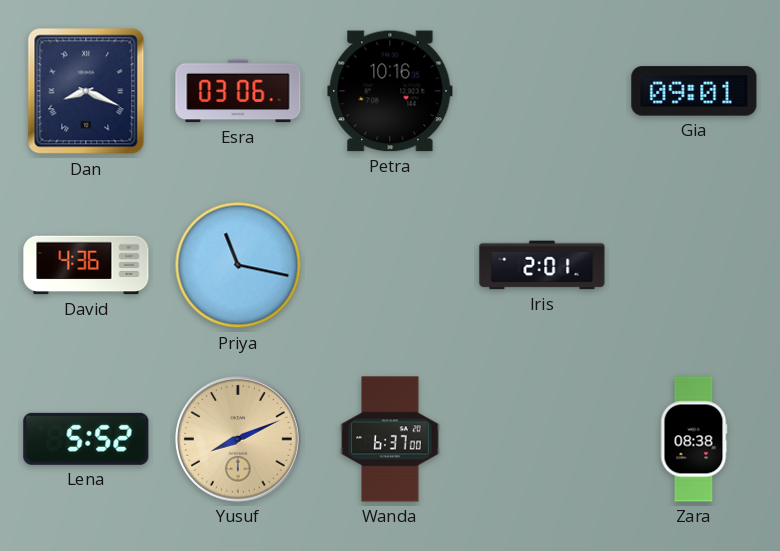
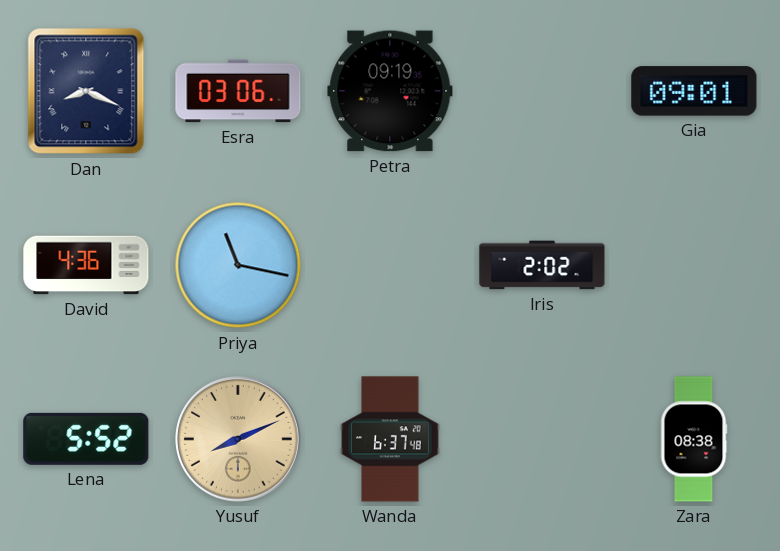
Petra: 10:16 -> 09:19
Iris: 2:01 -> 2:02
Wanda: 6:37:00 -> 6:37:48
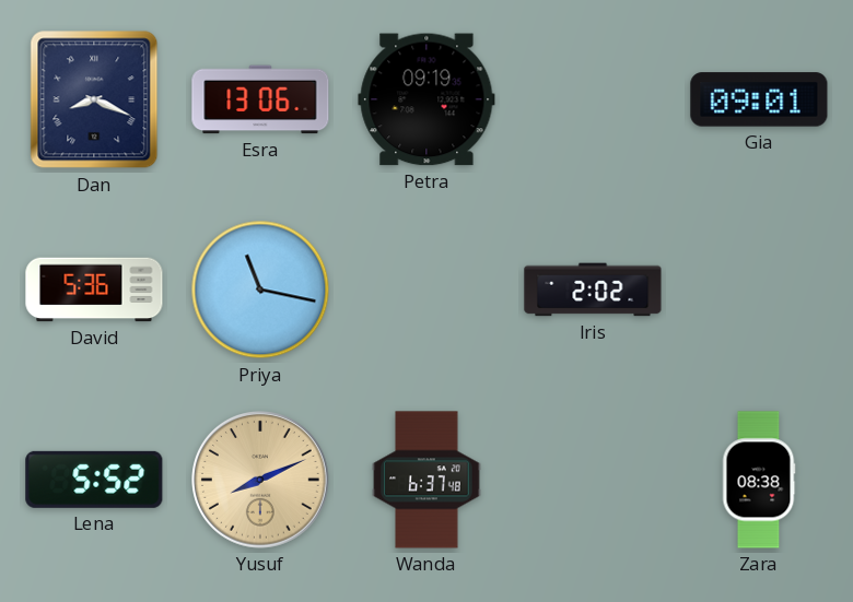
Esra: 03:06 -> 13:06
David: 4:36 -> 5:36
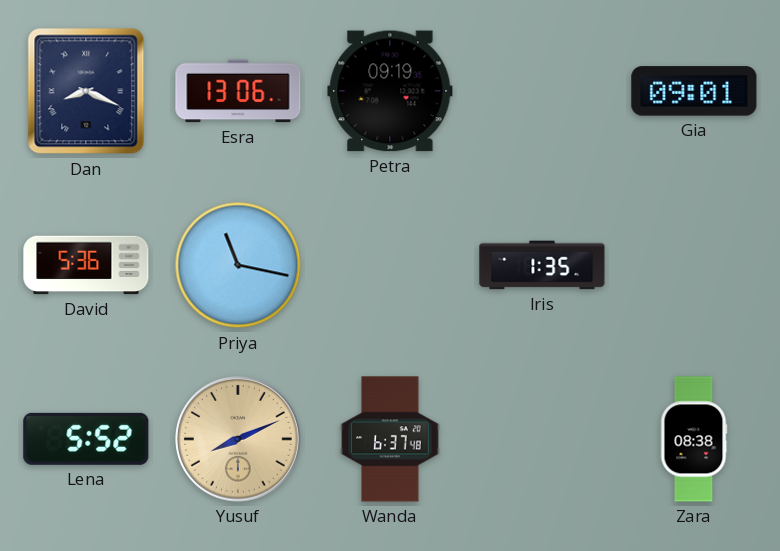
Iris: 2:02 -> 1:35
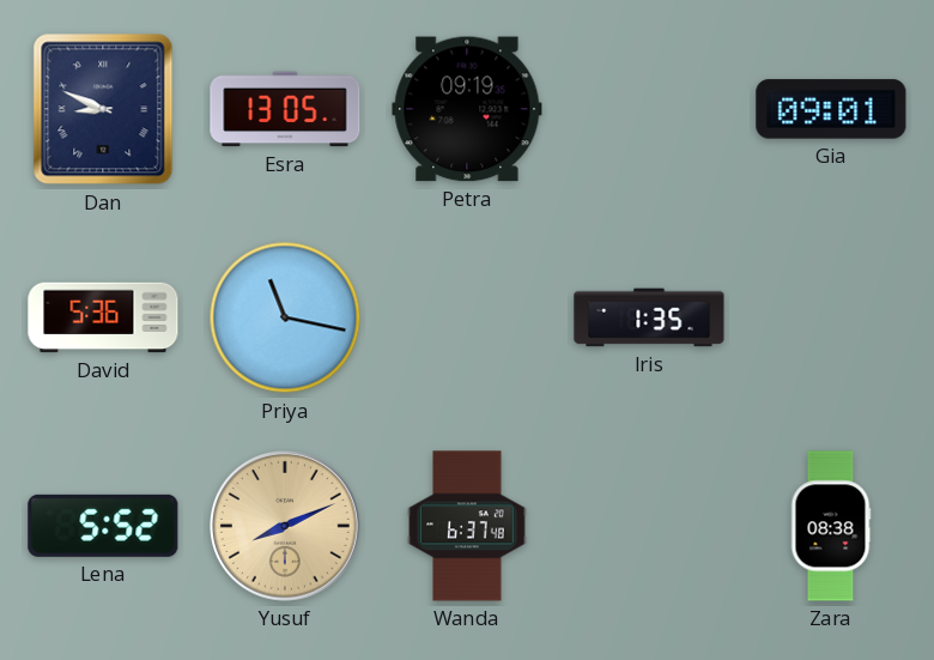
Dan: 8:19 -> 8:49
Esra: 13:06 -> 13:05
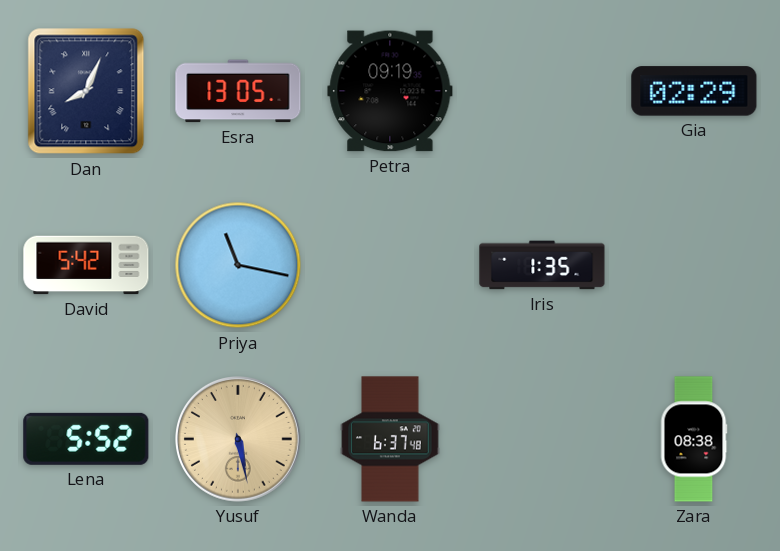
Dan: 8:49 -> 8:04
Gia: 09:01 -> 02:29
David: 5:36 -> 5:42
Yusuf: 8:11 -> 5:28
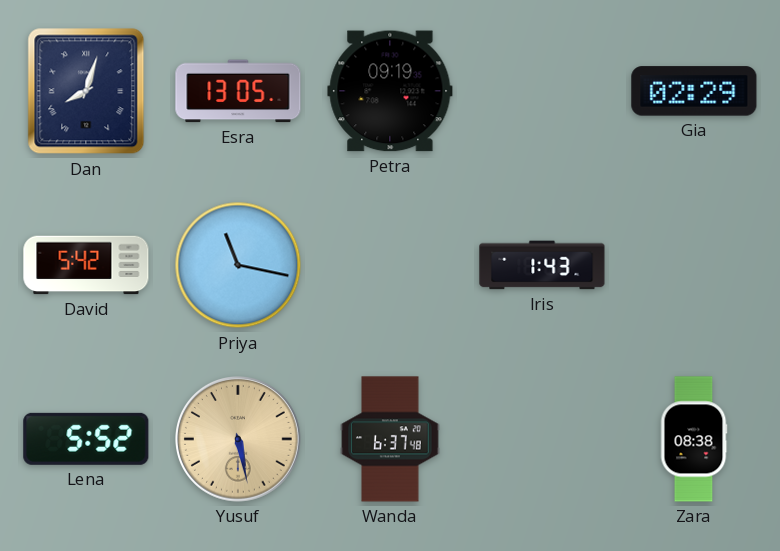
Dan: 8:04 -> 8:03
Iris: 1:35 -> 1:43
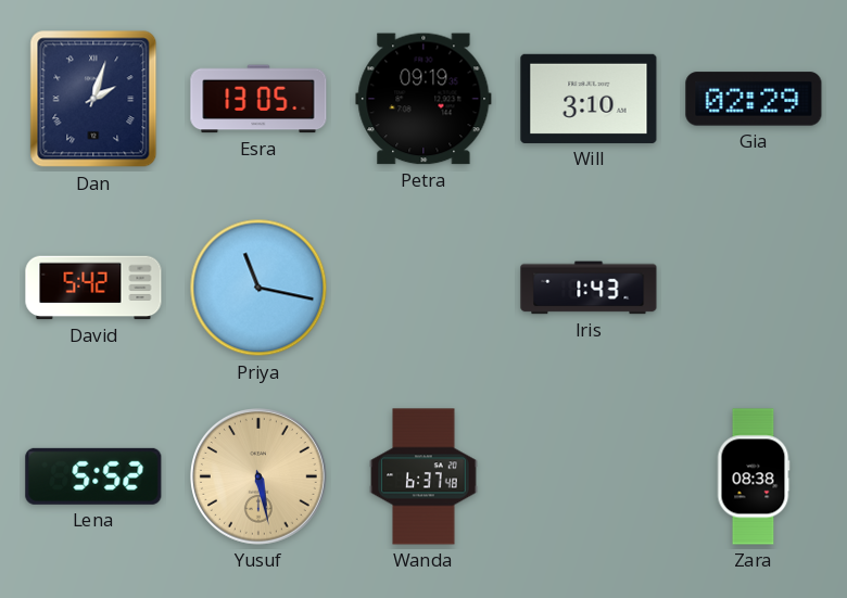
Dan: 8:03 -> 2:03
Will: none -> 3:10
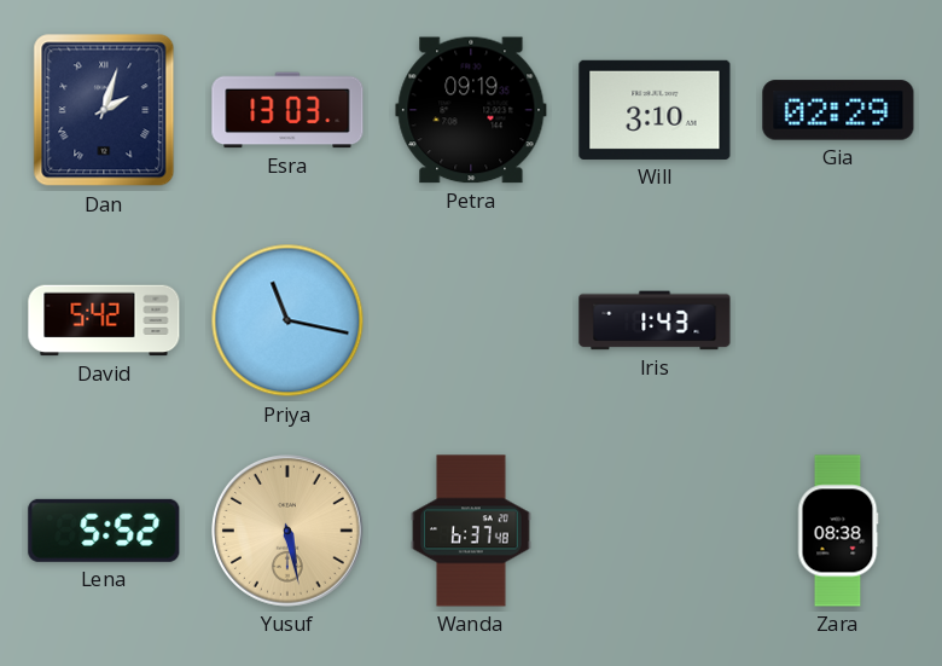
Esra: 13:05 -> 13:03
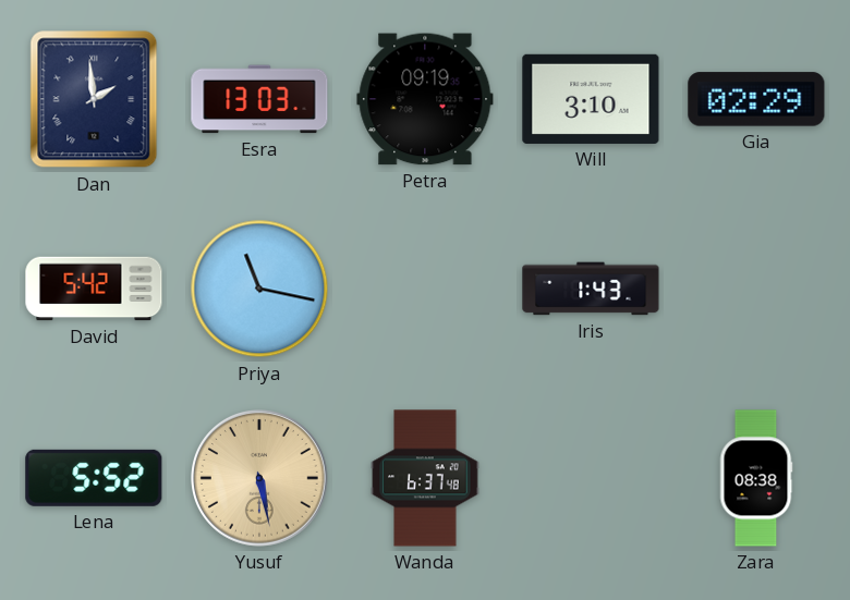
Dan: 2:03 -> 1:59
